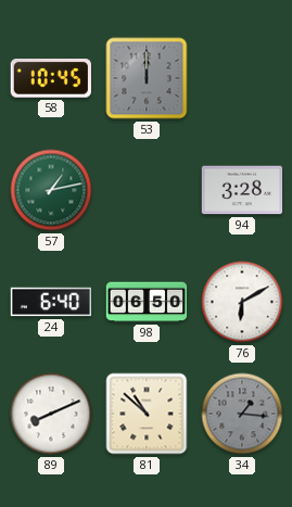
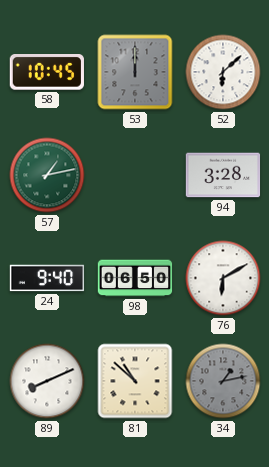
52: none -> 6:08
24: 6:40 -> 9:40
34: 1:16 -> 1:13
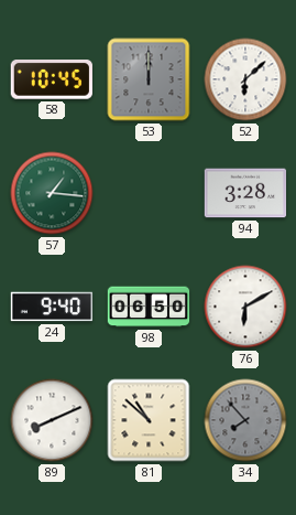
57: 1:13 -> 1:16
34: 1:13 -> 7:53
